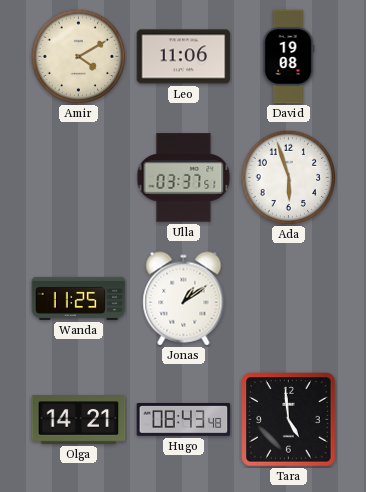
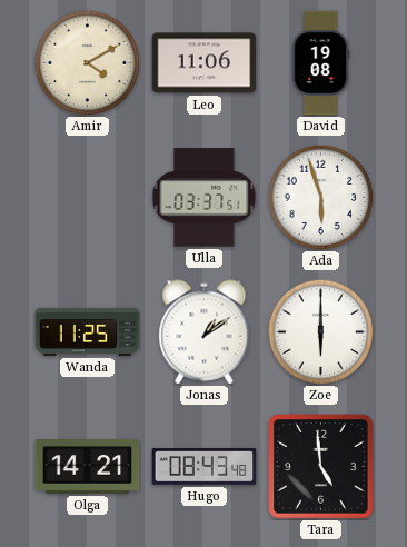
Zoe: none -> 6:00
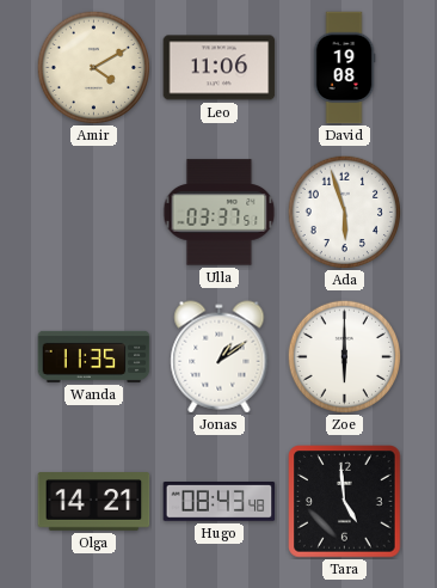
Wanda: 11:25 -> 11:35
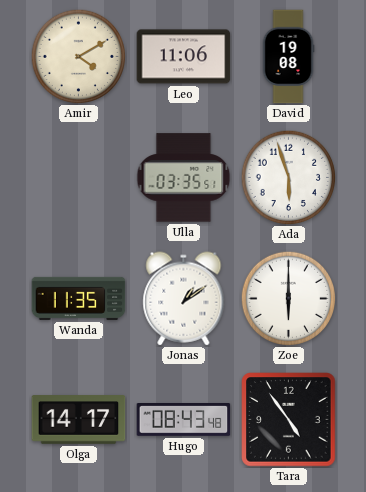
Ulla: 03:37 -> 03:35
Olga: 14:21 -> 14:17
Tara: 4:59 -> 4:54
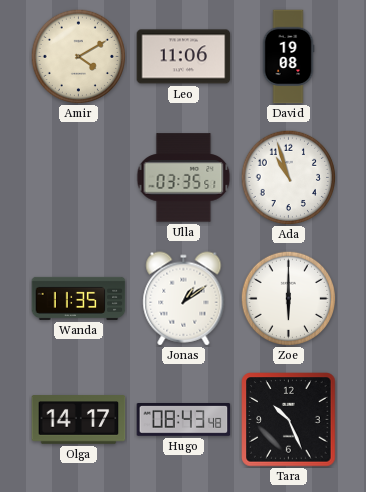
Ada: 5:57 -> 10:57
Tara: 4:54 -> 10:26
